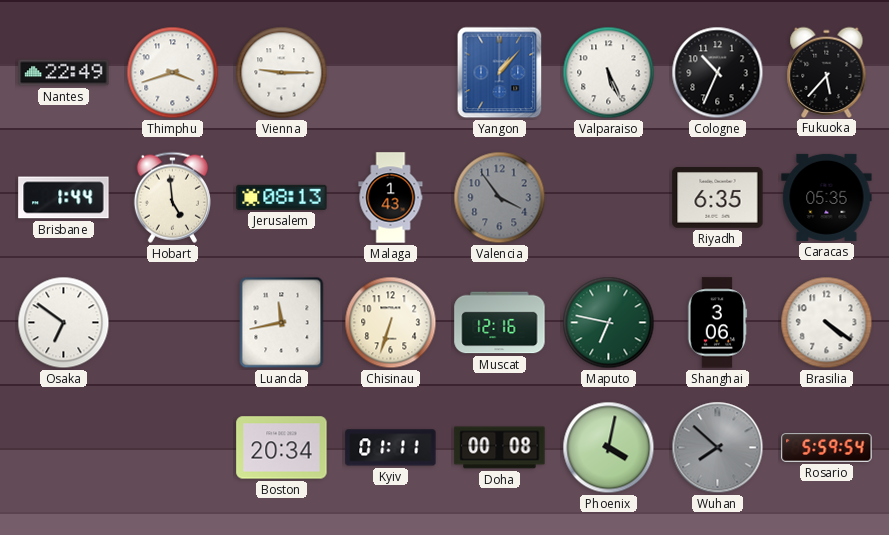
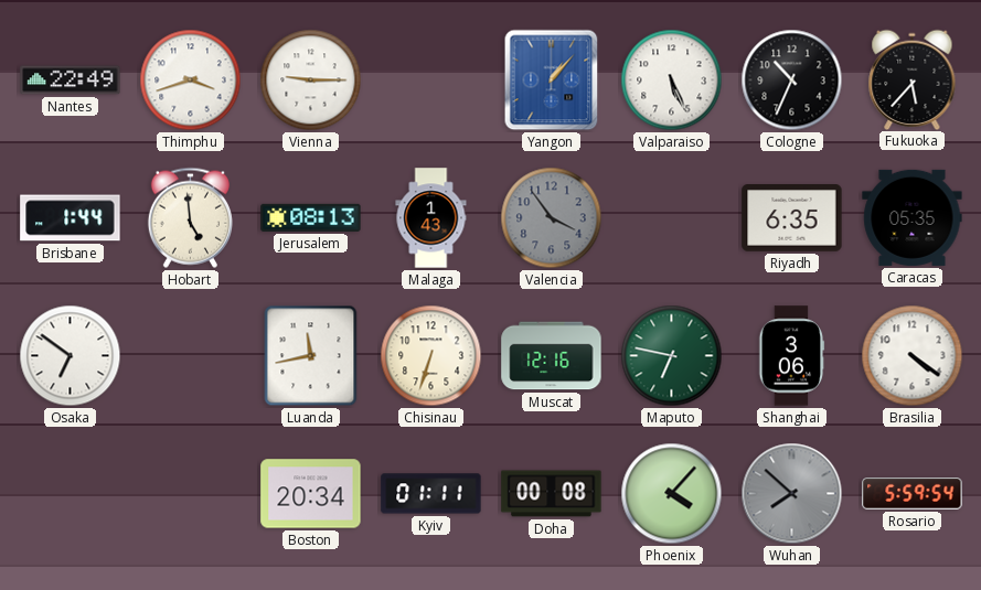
Phoenix: 4:02 -> 4:07
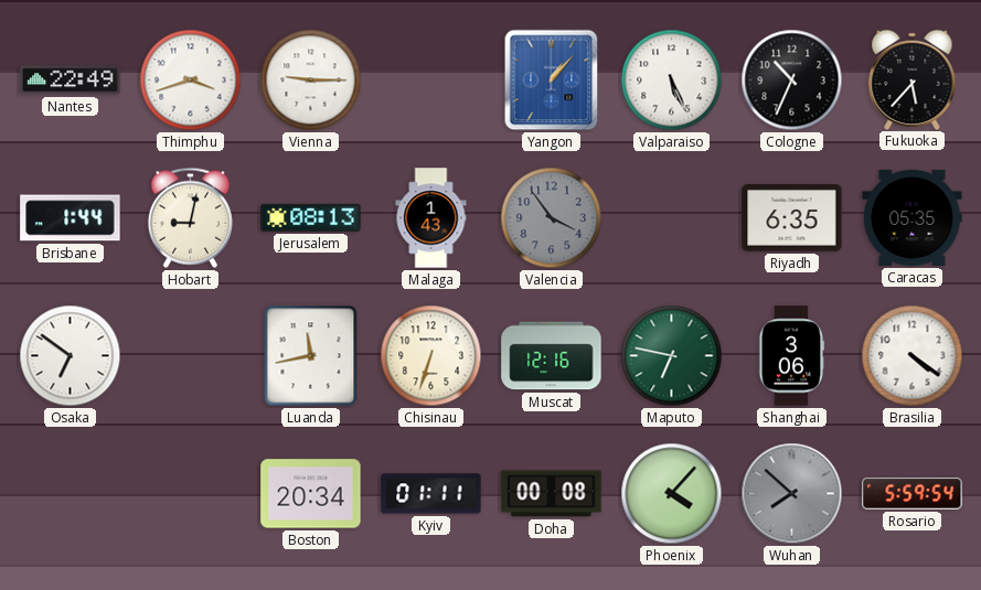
Hobart: 4:59 -> 9:02
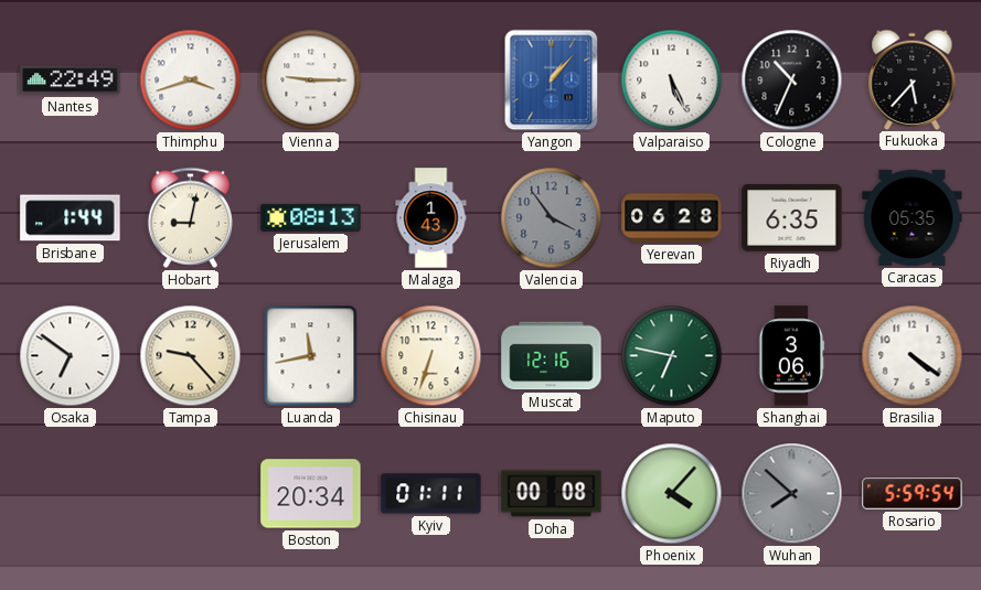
Yerevan: none -> 06:28
Tampa: none -> 9:23
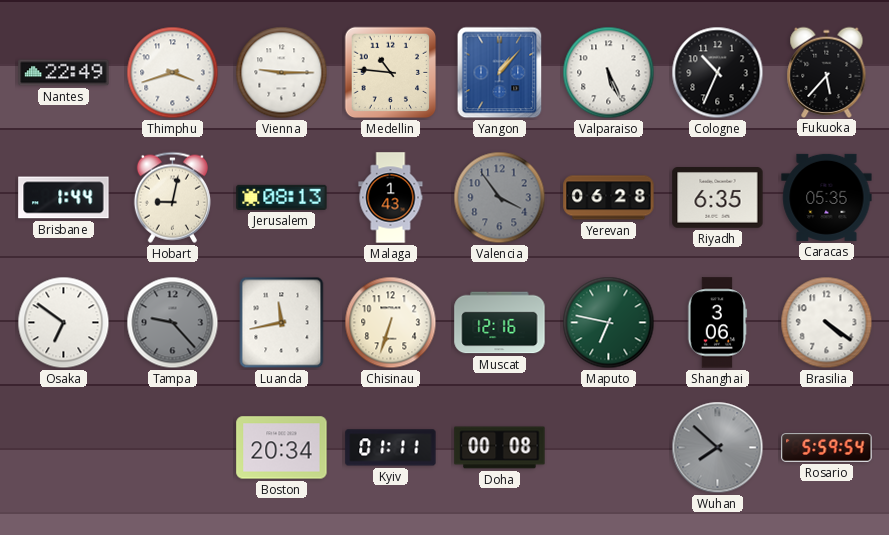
Medellin: none -> 10:46
Tampa dial: cream -> grey
Phoenix: 4:07 -> none
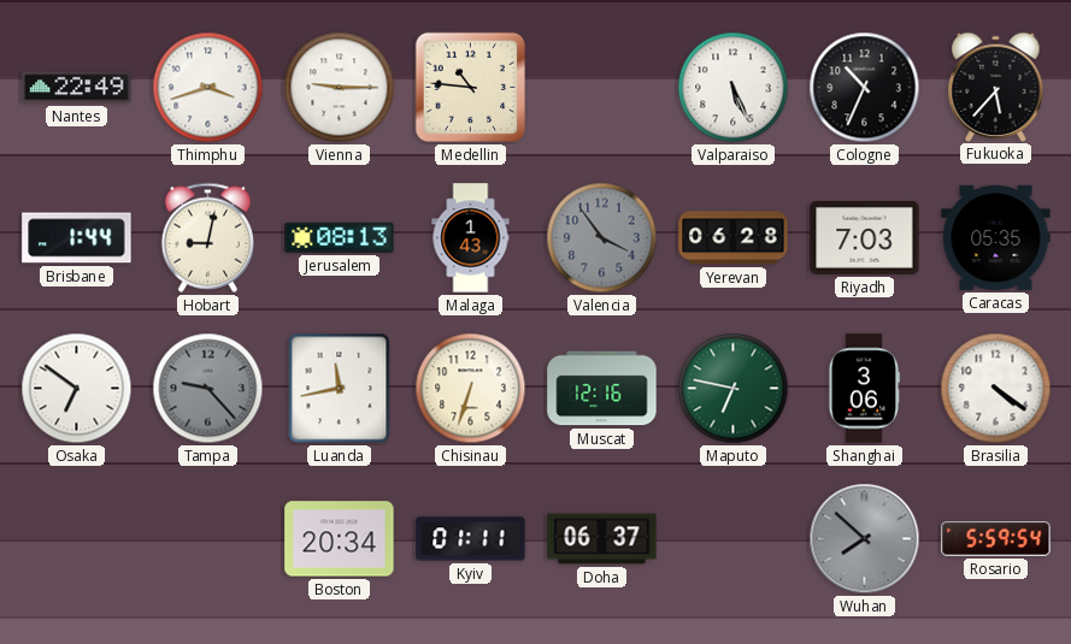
Yangon: 1:07 -> none
Riyadh: 6:35 -> 7:03
Doha: 00:08 -> 06:37
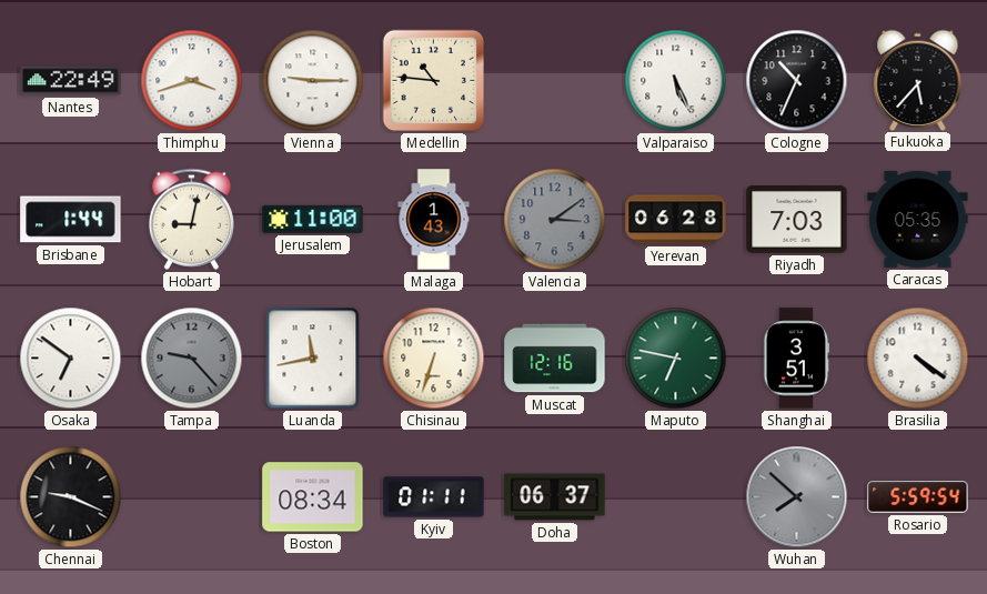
Jerusalem: 08:13 -> 11:00
Valencia: 3:54 -> 3:09
Shanghai: 3:06 -> 3:51
Chennai: none -> 9:19
Boston: 20:34 -> 08:34
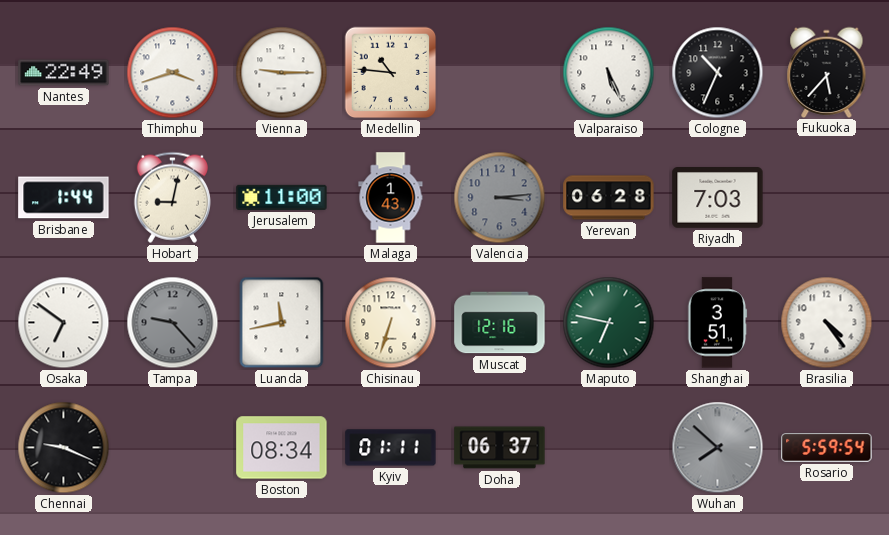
Valencia: 3:09 -> 3:14
Caracas: 05:35 -> none
Brasilia: 4:21 -> 4:24
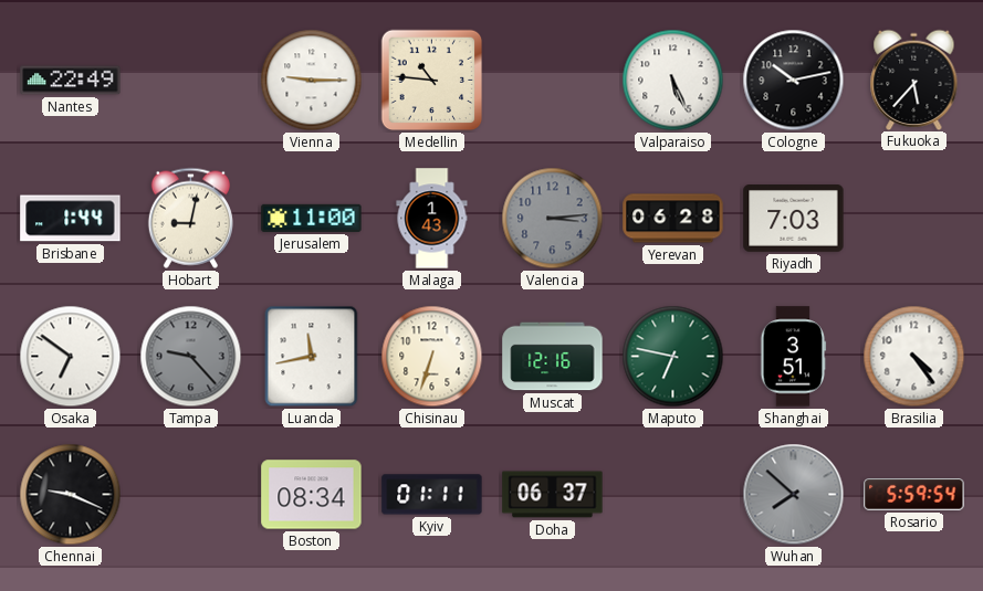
Thimphu: 3:42 -> none
Cologne: 10:34 -> 10:13
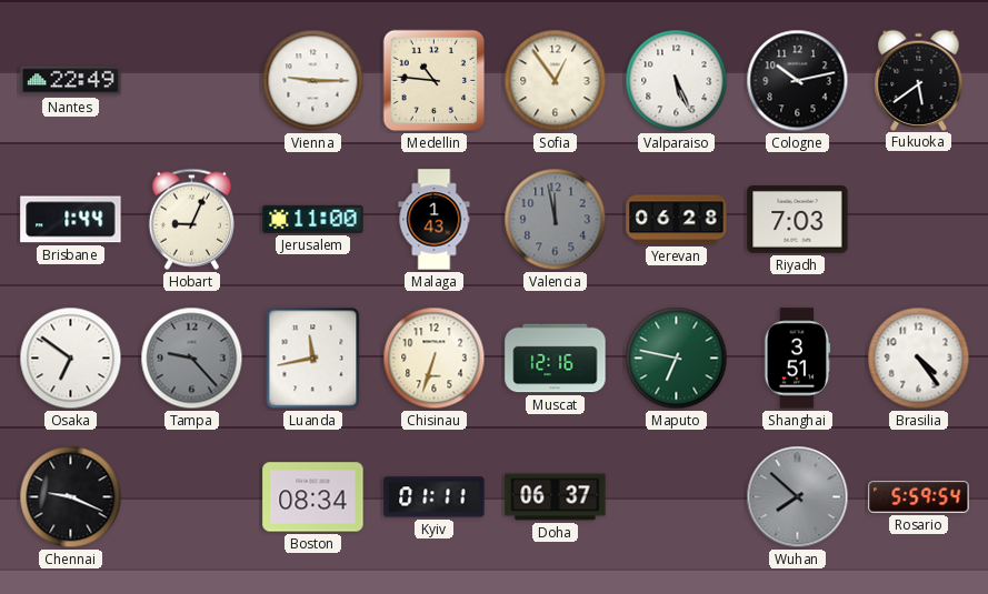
Sofia: none -> 12:54
Fukuoka: 5:37 -> 5:39
Hobart: 9:02 -> 9:04
Valencia: 3:14 -> 11:58
